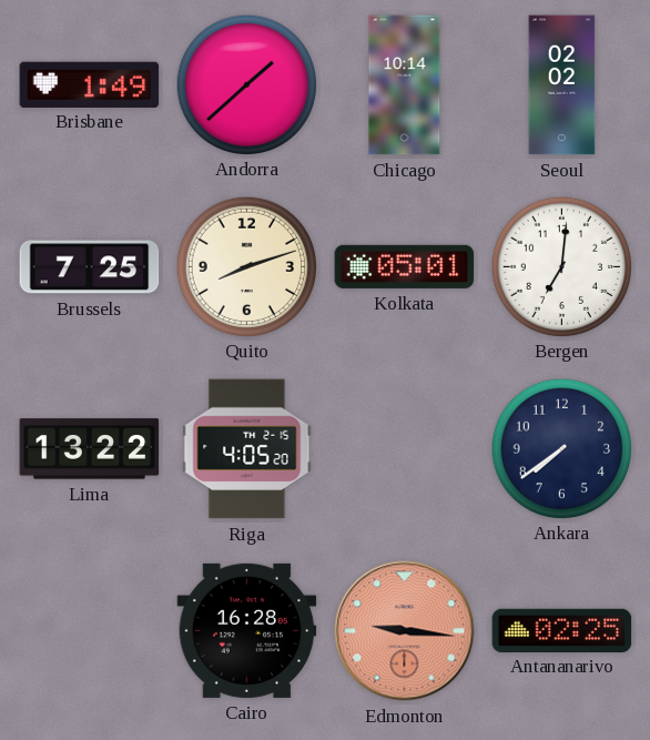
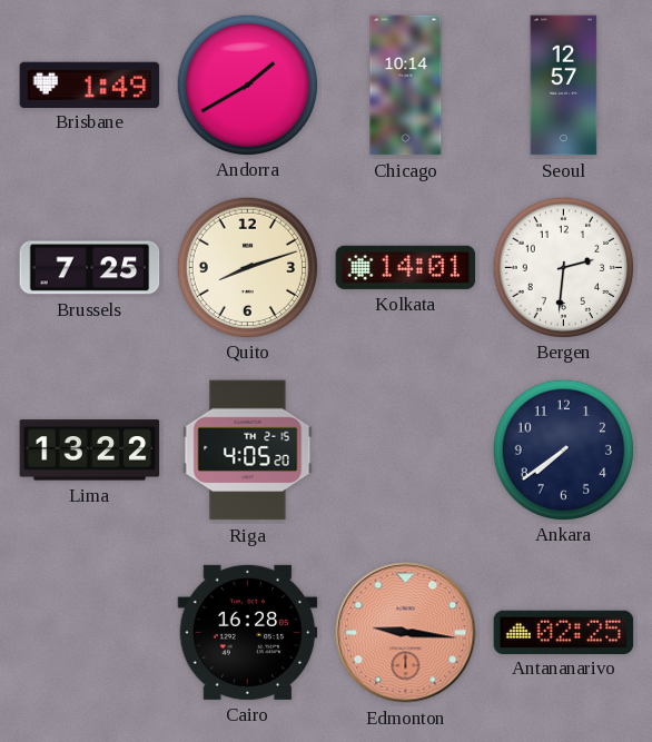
Andorra: 1:38 -> 1:40
Seoul: 02:02 -> 12:57
Kolkata: 05:01 -> 14:01
Bergen: 7:01 -> 2:31
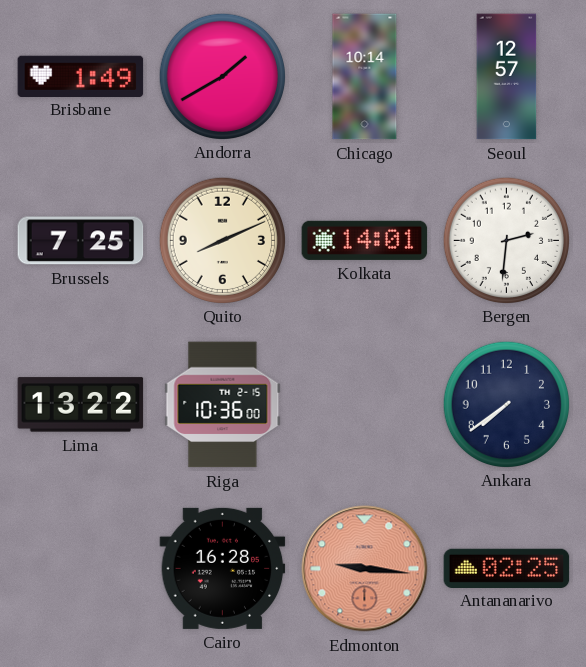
Quito: 8:12 -> 8:11
Riga: 4:05 -> 10:36
